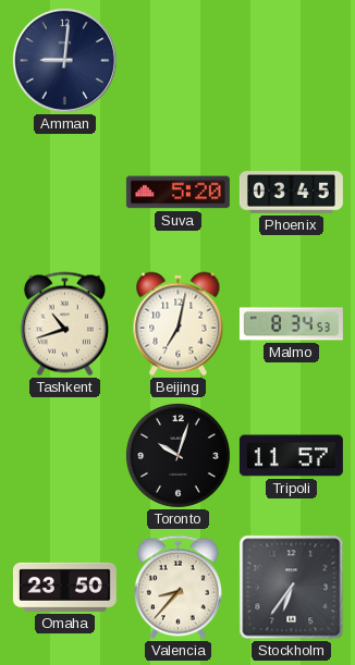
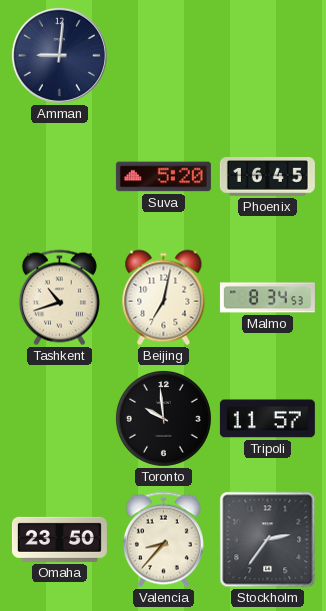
Phoenix: 03:45 -> 16:45
Toronto: 10:03 -> 9:59
Stockholm: 6:36 -> 2:36
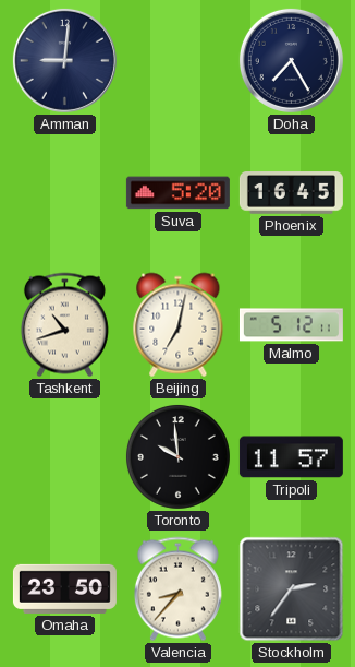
Doha: none -> 7:25
Malmo: 8:34 -> 5:12
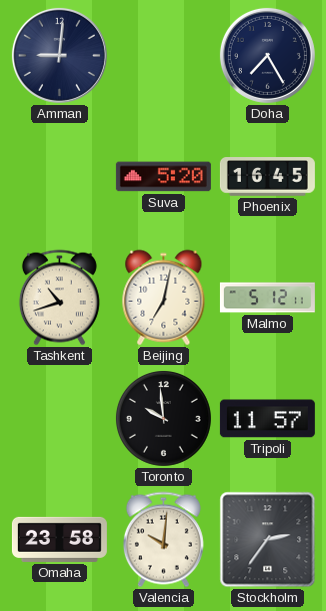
Omaha: 23:50 -> 23:58
Valencia: 8:37 -> 10:01
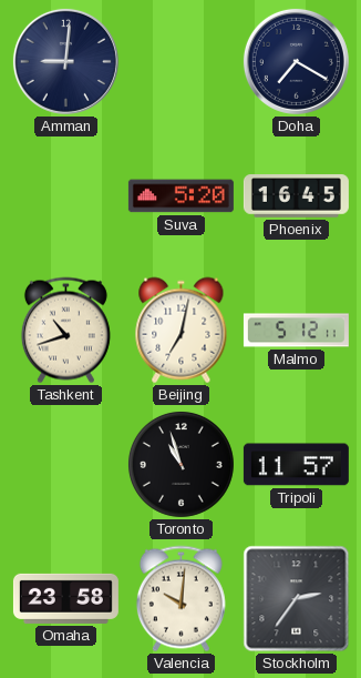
Doha: 7:25 -> 7:20
Toronto: 9:59 -> 10:57
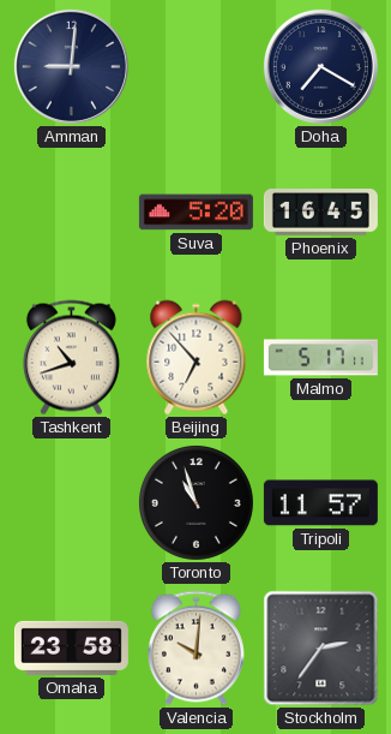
Beijing: 7:02 -> 6:53
Malmo: 5:12 -> 5:17
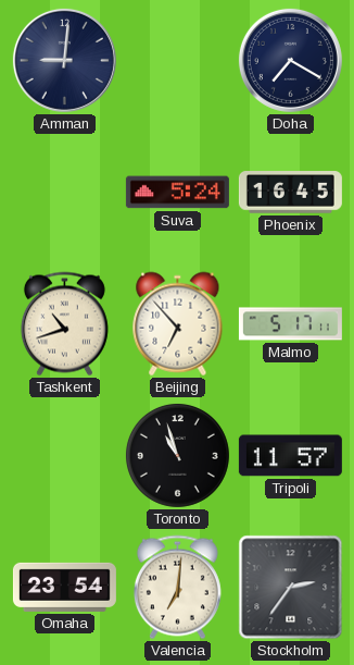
Suva: 5:20 -> 5:24
Omaha: 23:58 -> 23:54
Valencia: 10:01 -> 7:01
